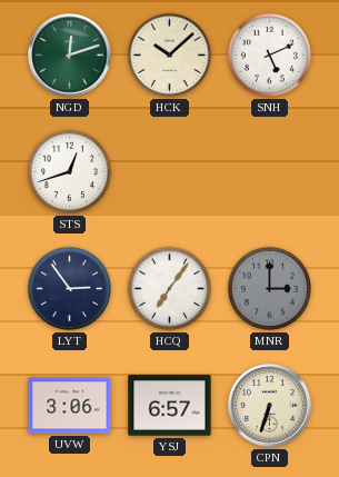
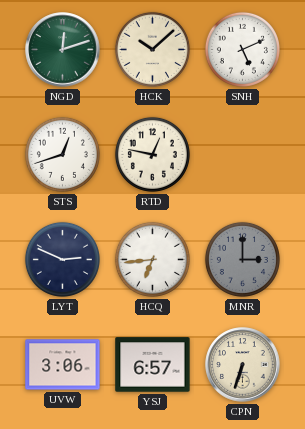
RTD: none -> 12:47
LYT: 2:54 -> 2:49
HCQ: 7:06 -> 6:44
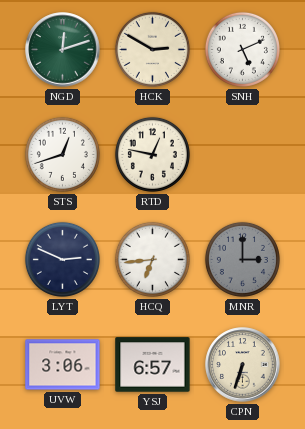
HCK: 10:08 -> 2:50
